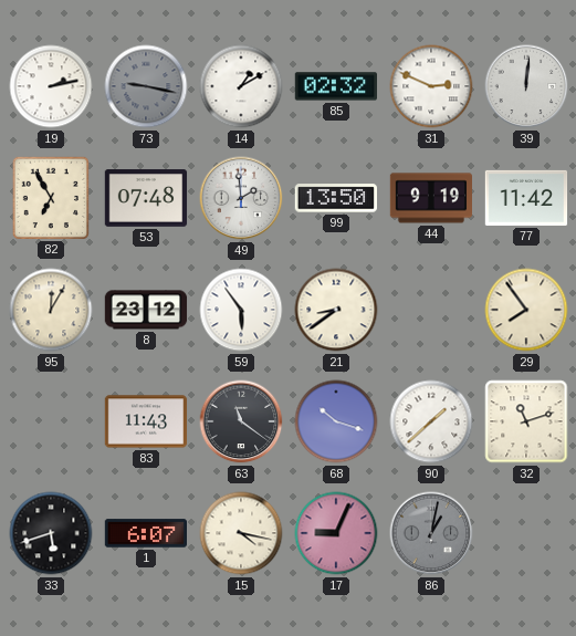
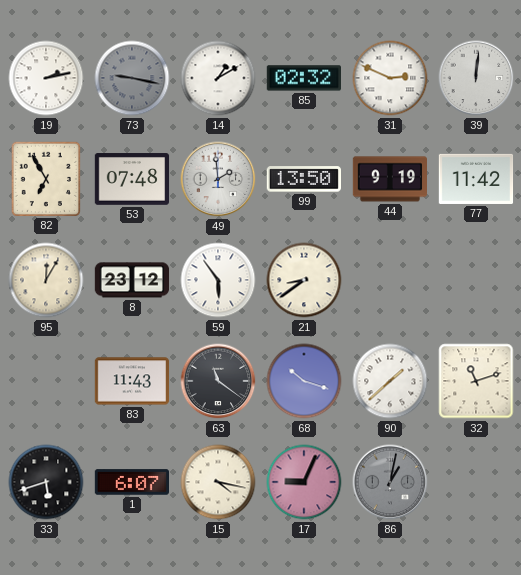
29: 7:54 -> none
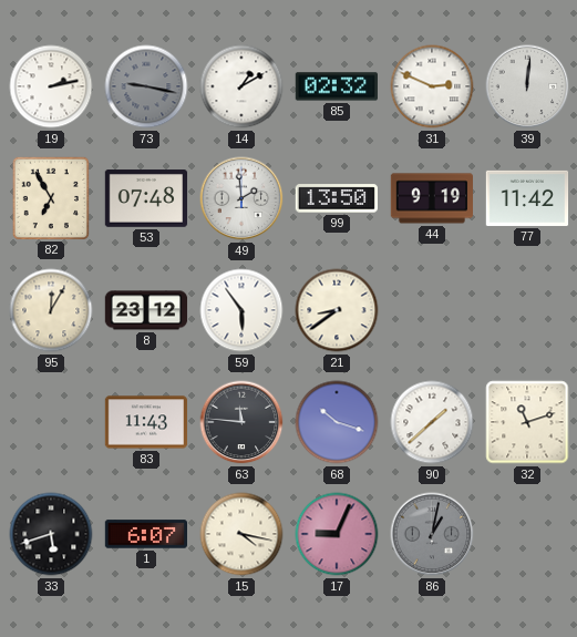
63: 11:21 -> 11:46
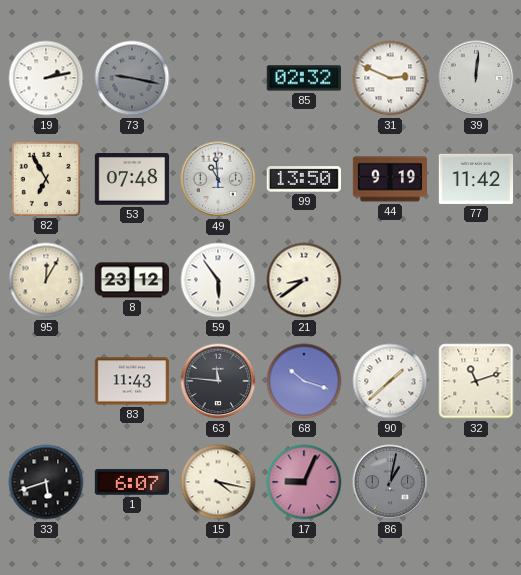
14: 1:10 -> none
49: 1:59 -> 10:59
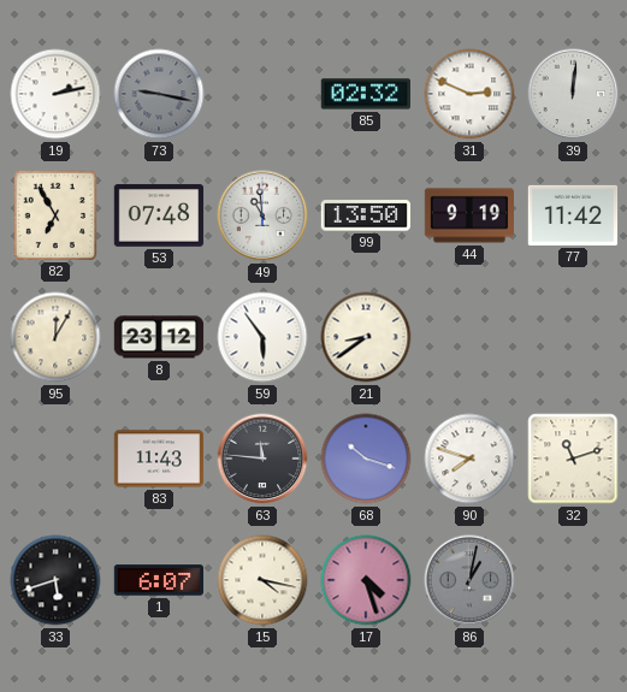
90: 1:38 -> 7:48
17: 9:04 -> 4:27
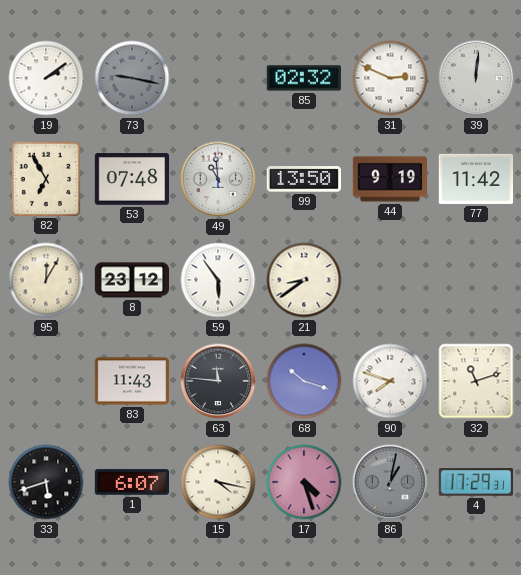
19: 2:13 -> 2:09
4: none -> 17:29
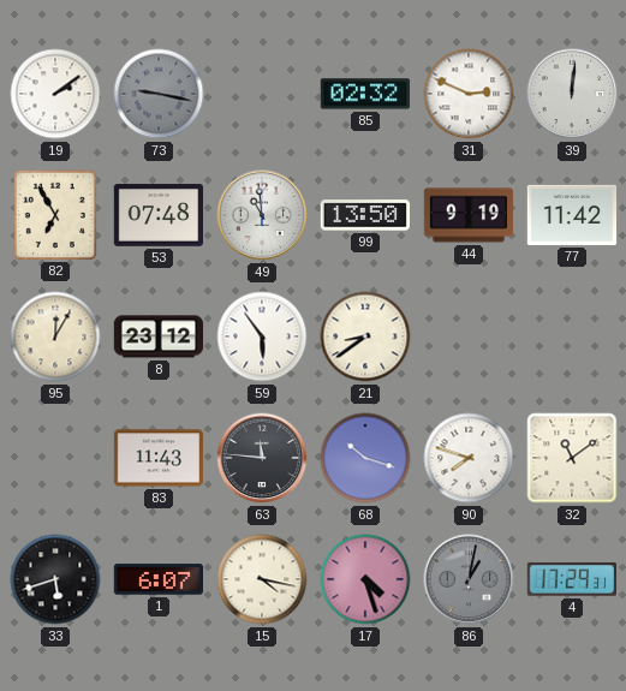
32: 11:12 -> 11:09
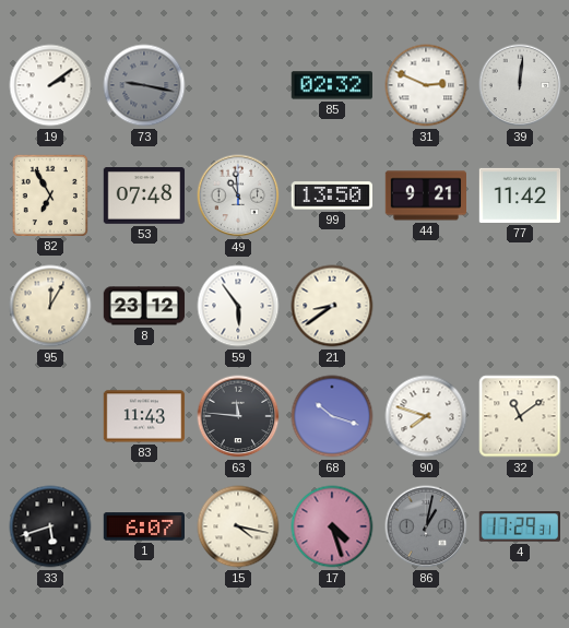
44: 9:19 -> 9:21
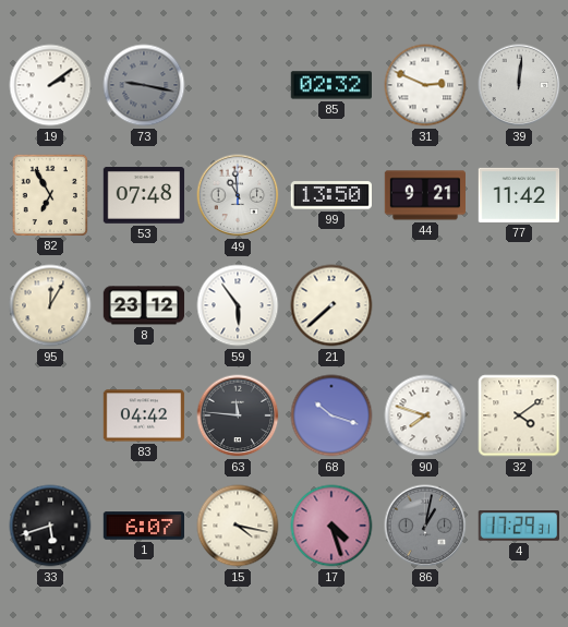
21: 8:39 -> 7:38
83: 11:43 -> 04:42
32: 11:09 -> 4:09
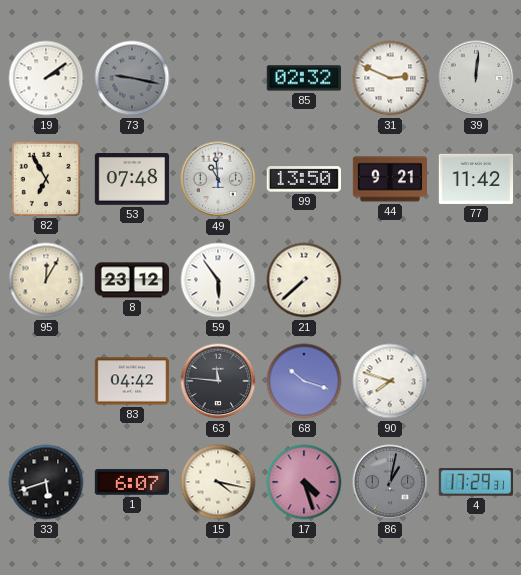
32: 4:09 -> none
